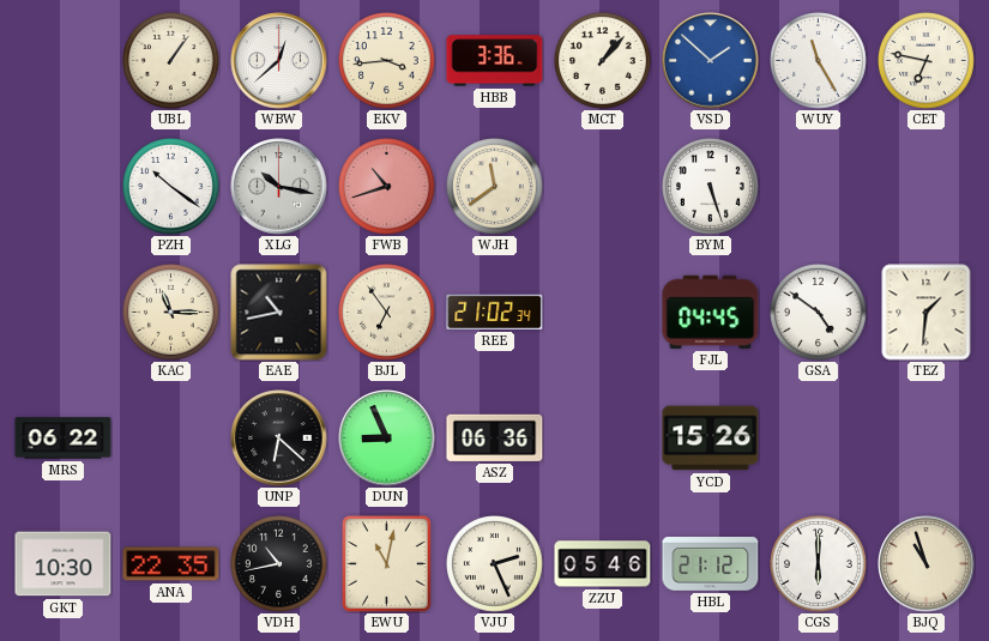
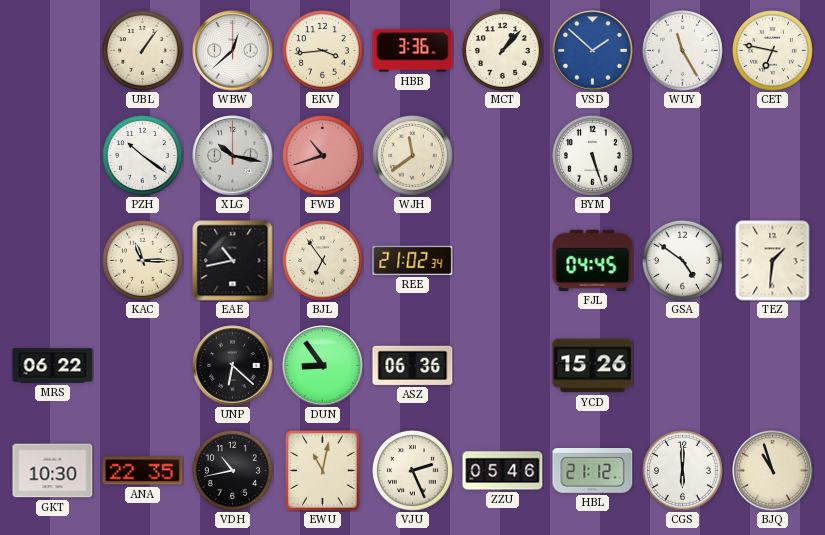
DUN: 8:56 -> 8:54
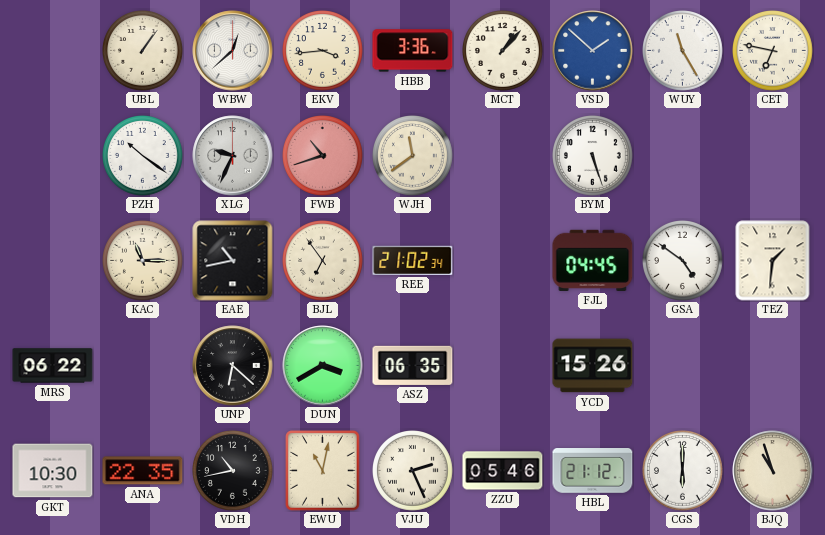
XLG: 10:17 -> 9:34
DUN: 8:54 -> 3:40
ASZ: 06:36 -> 06:35
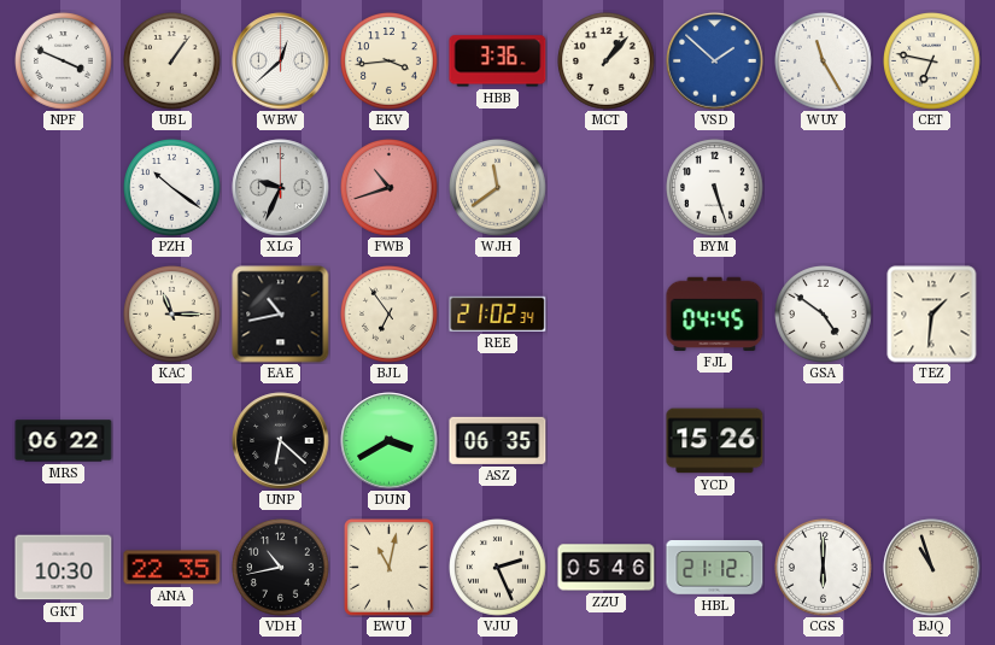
NPF: none -> 3:49
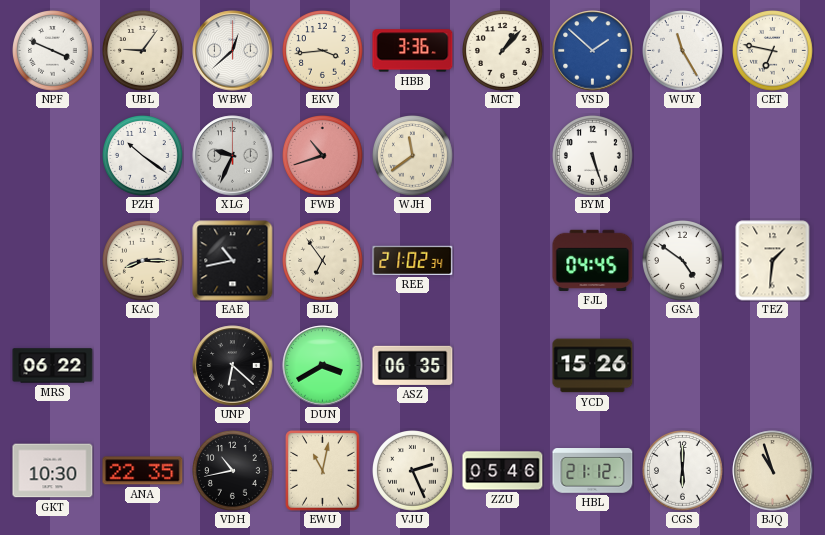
UBL: 1:06 -> 9:06
KAC: 11:15 -> 8:15
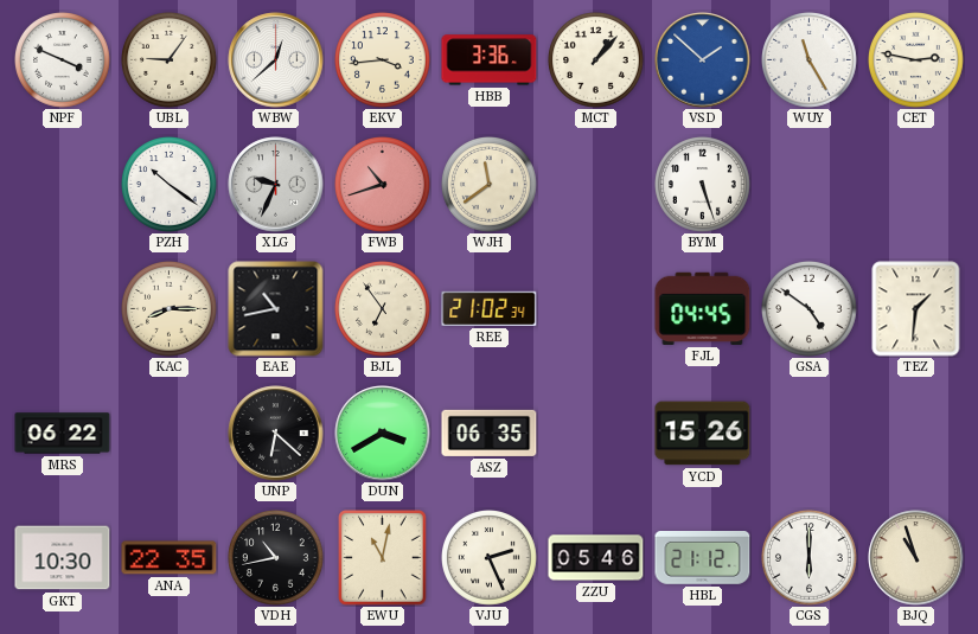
CET: 6:47 -> 2:47
